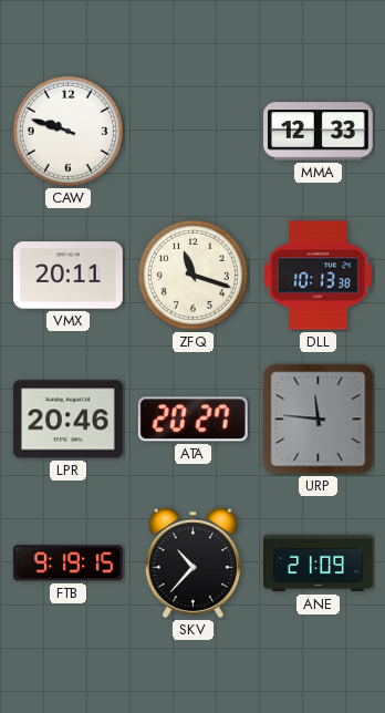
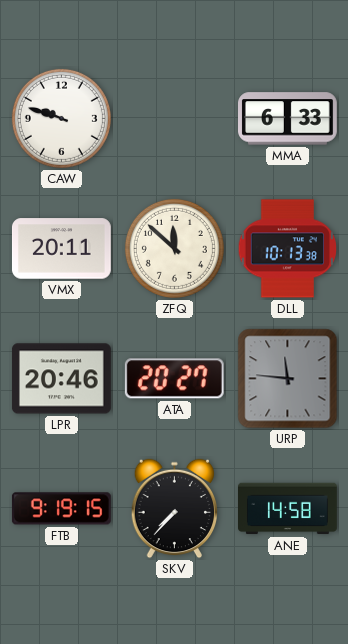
MMA: 12:33 -> 6:33
ZFQ: 11:18 -> 11:52
SKV: 10:37 -> 7:37
ANE: 21:09 -> 14:58
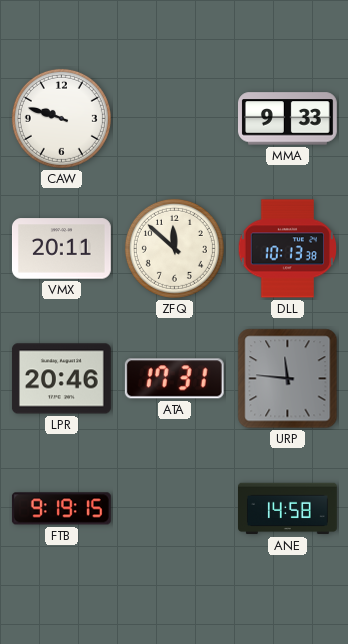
MMA: 6:33 -> 9:33
ATA: 20:27 -> 17:31
SKV: 7:37 -> none
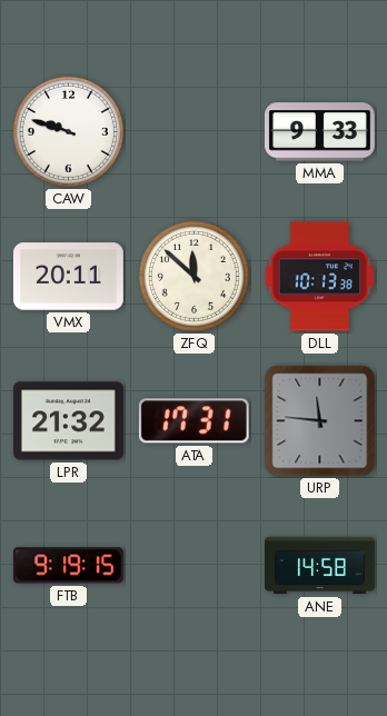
LPR: 20:46 -> 21:32
